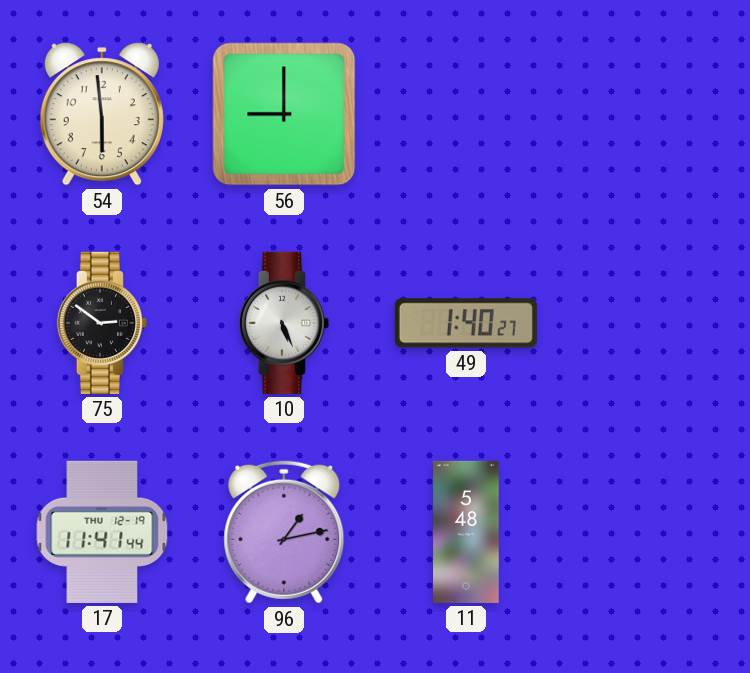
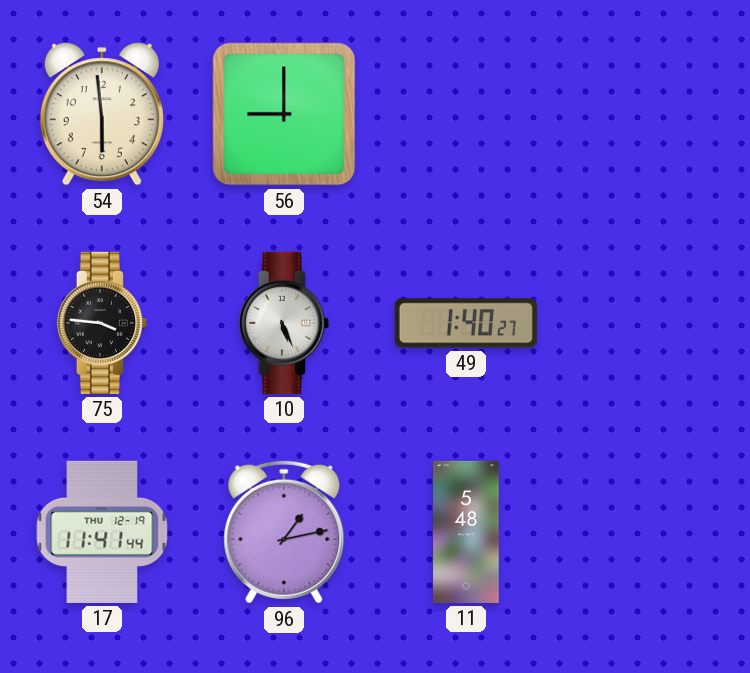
75: 2:51 -> 3:46
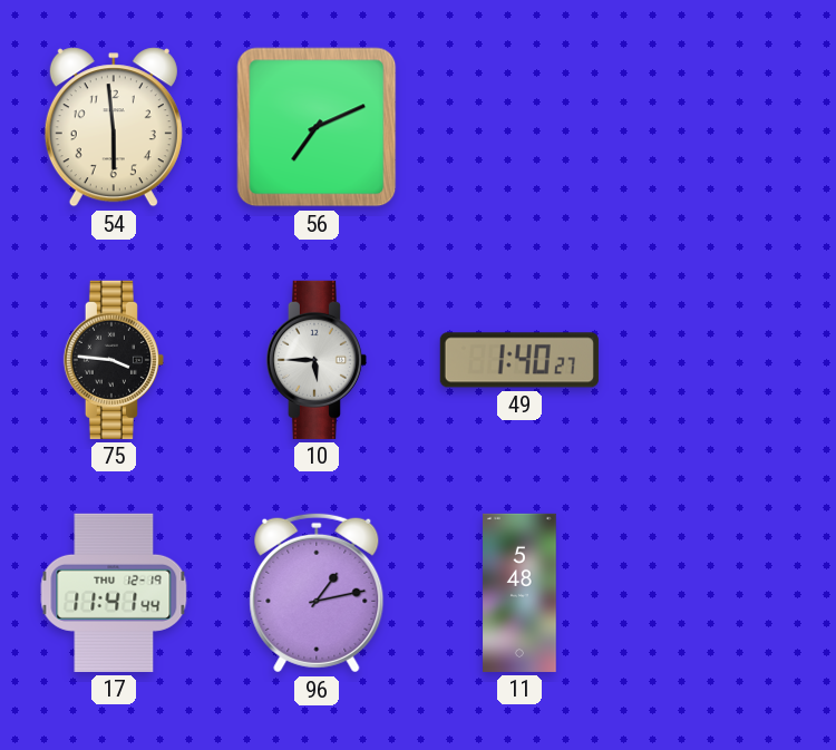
56: 9:00 -> 7:11
10: 5:26 -> 5:45
